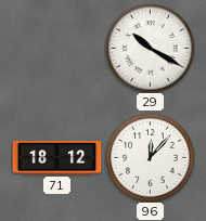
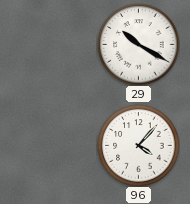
71: 18:12 -> none
96: 12:07 -> 4:07
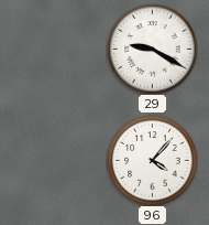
29: 10:20 -> 9:20
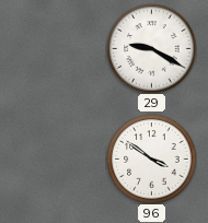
96: 4:07 -> 3:51
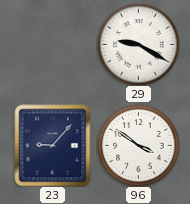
23: none -> 9:07
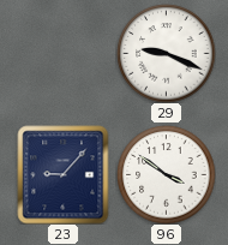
29: 9:20 -> 9:19
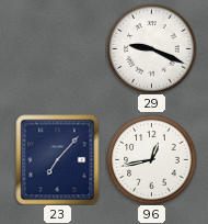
23: 9:07 -> 7:07
96: 3:51 -> 12:43
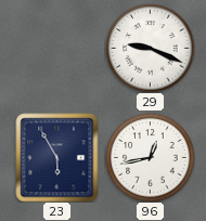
23: 7:07 -> 5:55
